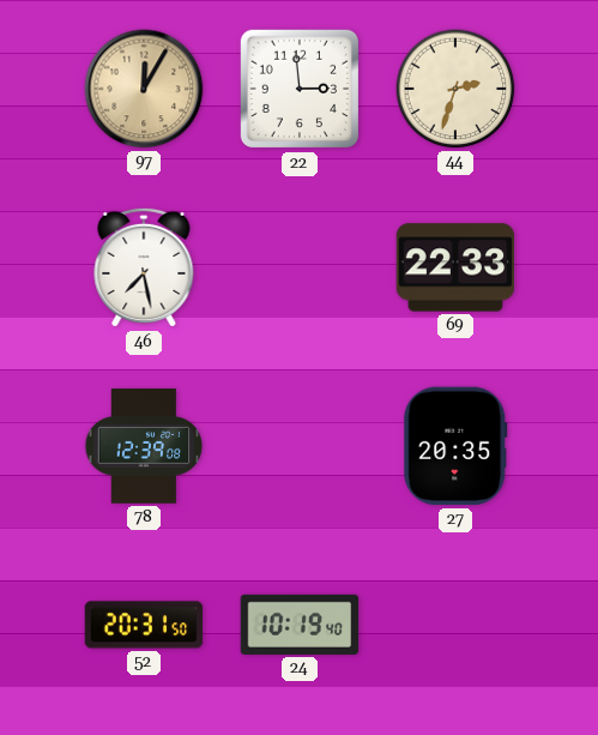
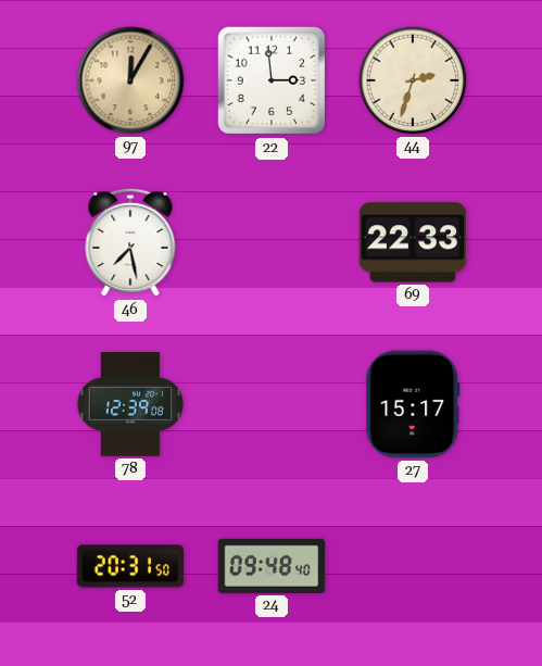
27: 20:35 -> 15:17
24: 10:19 -> 09:48
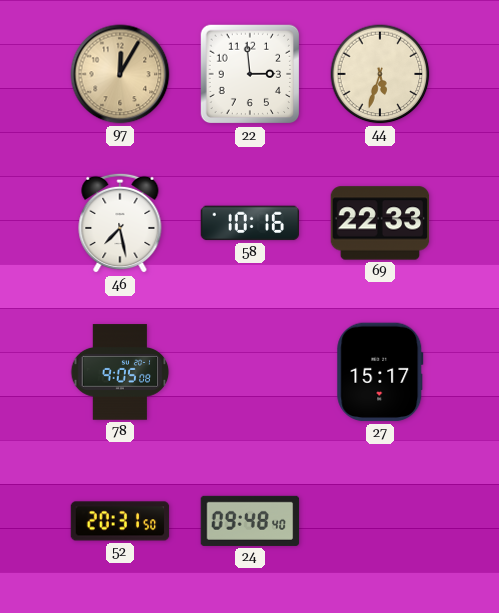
44: 2:33 -> 5:33
58: none -> 10:16
78: 12:39 -> 9:05
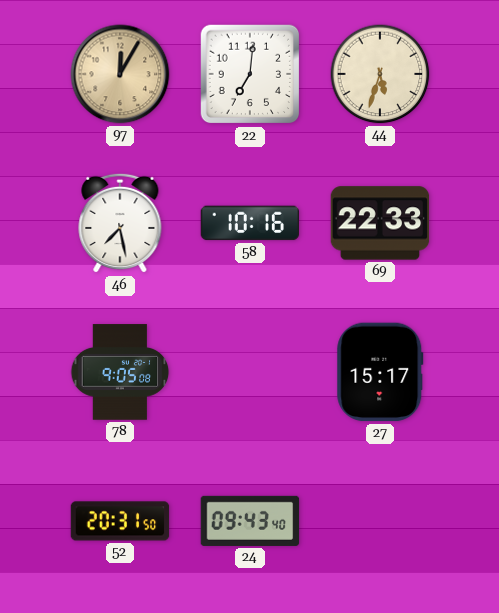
22: 2:59 -> 7:01
24: 09:48 -> 09:43
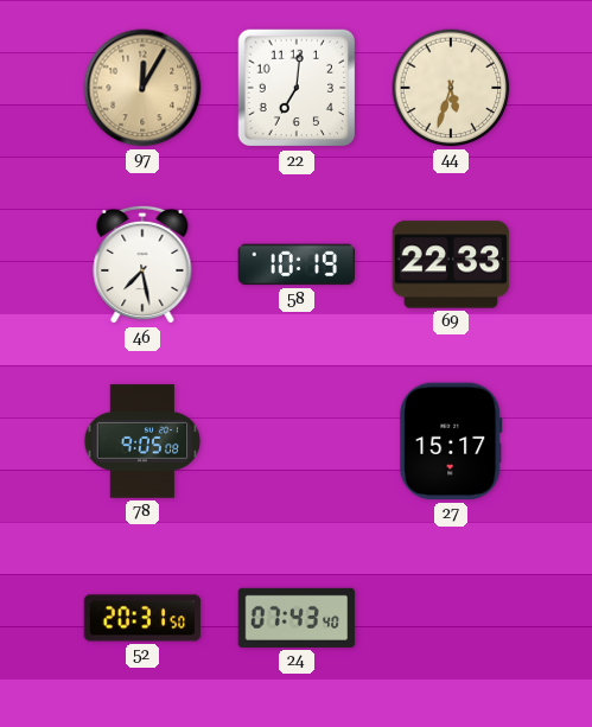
58: 10:16 -> 10:19
24: 09:43 -> 07:43
